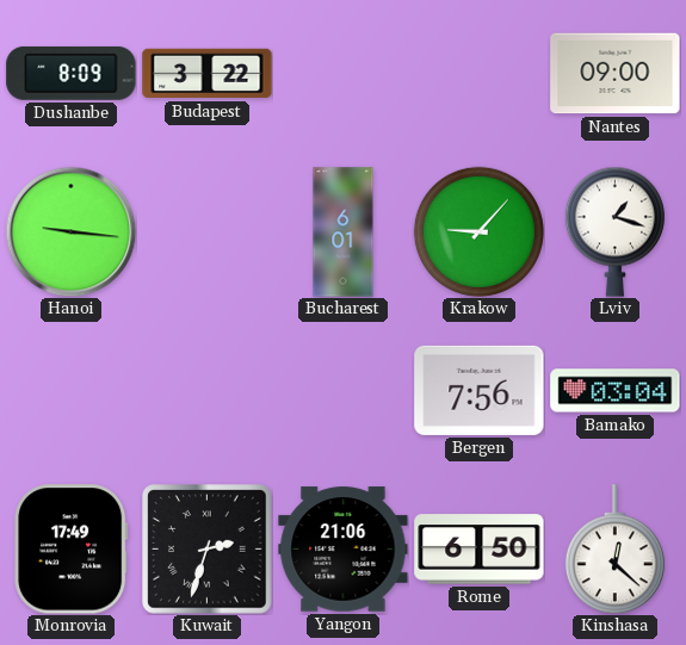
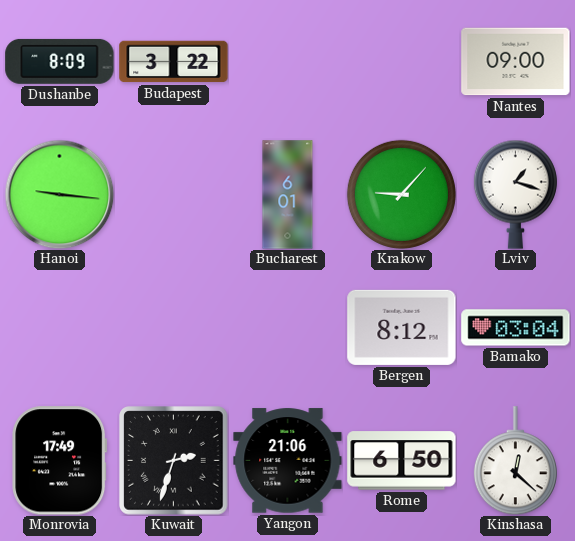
Bergen: 7:56 -> 8:12
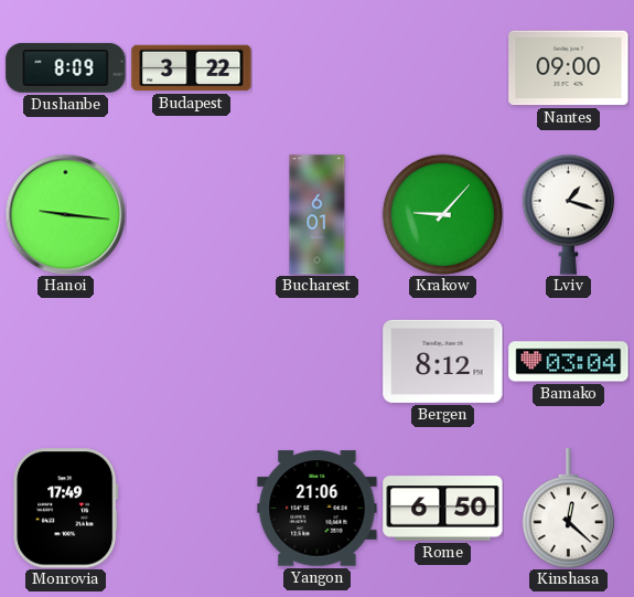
Kuwait: 2:33 -> none
